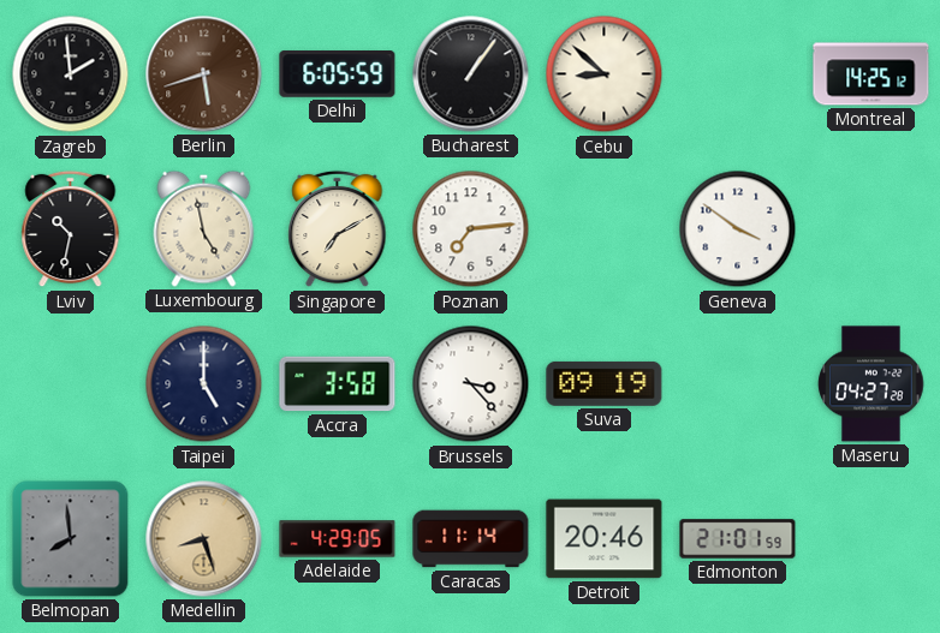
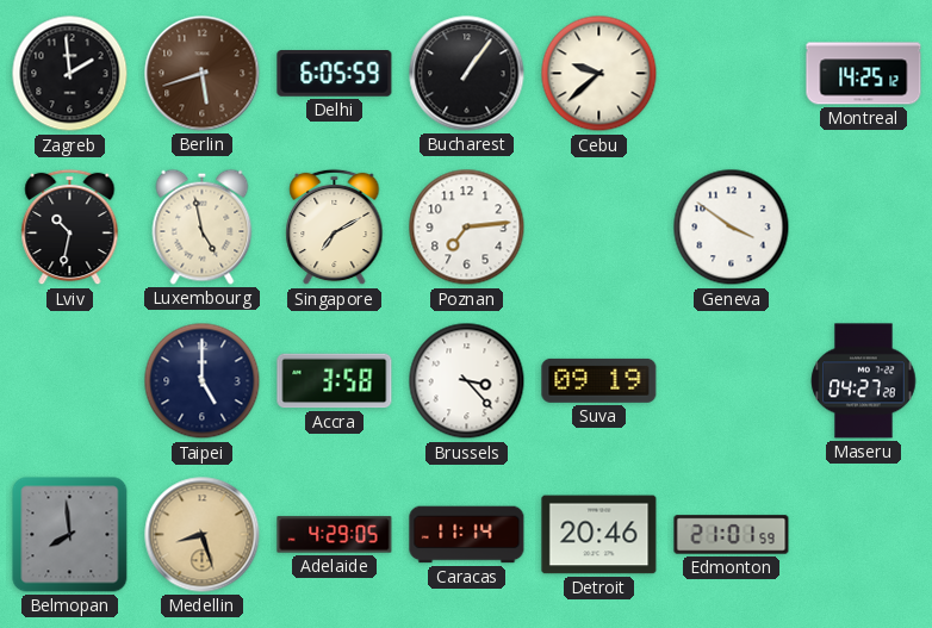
Cebu: 8:52 -> 9:38
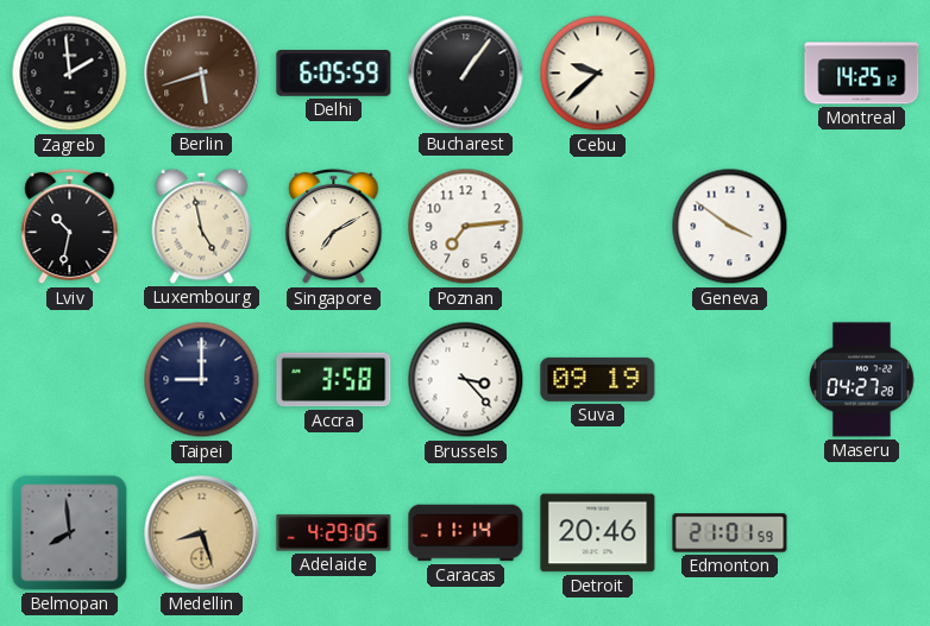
Taipei: 5:00 -> 9:00
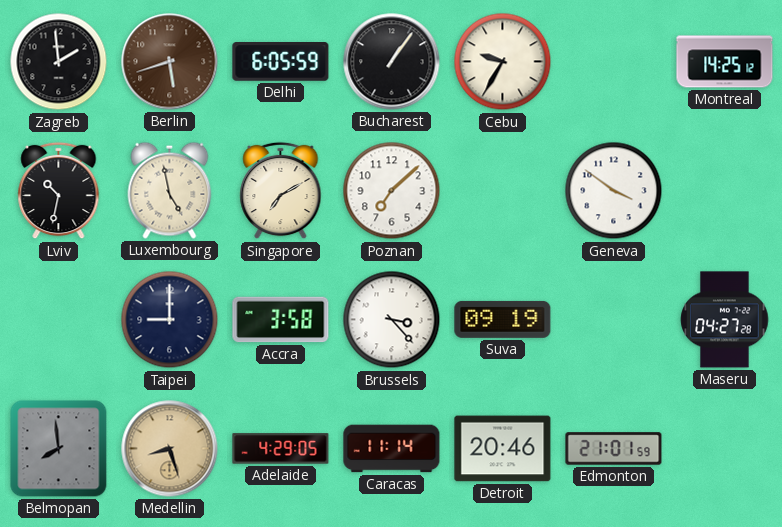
Cebu: 9:38 -> 9:35
Poznan: 7:14 -> 7:08
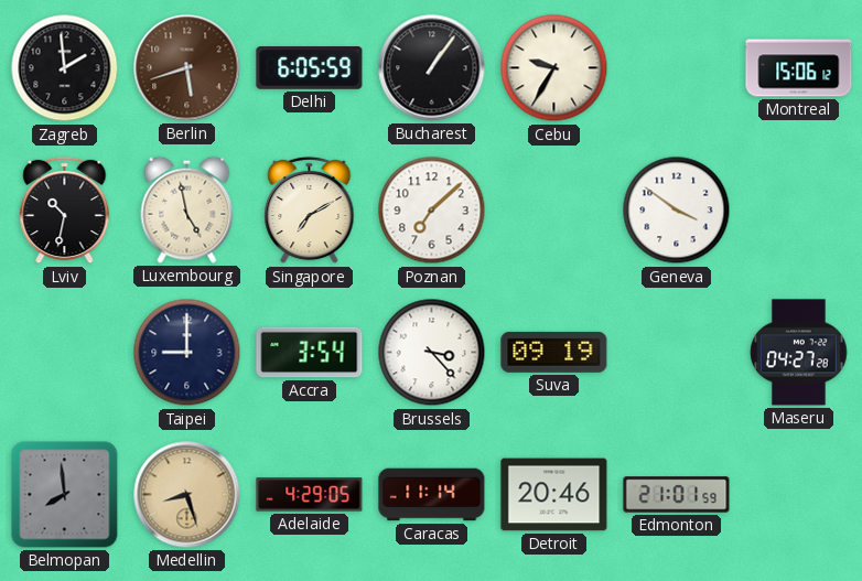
Montreal: 14:25 -> 15:06
Accra: 3:58 -> 3:54
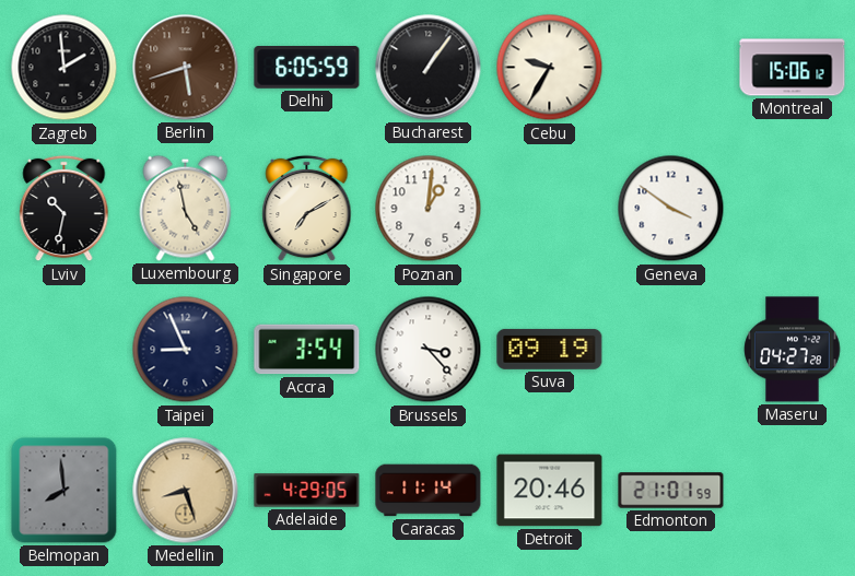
Poznan: 7:08 -> 1:01
Taipei: 9:00 -> 8:56
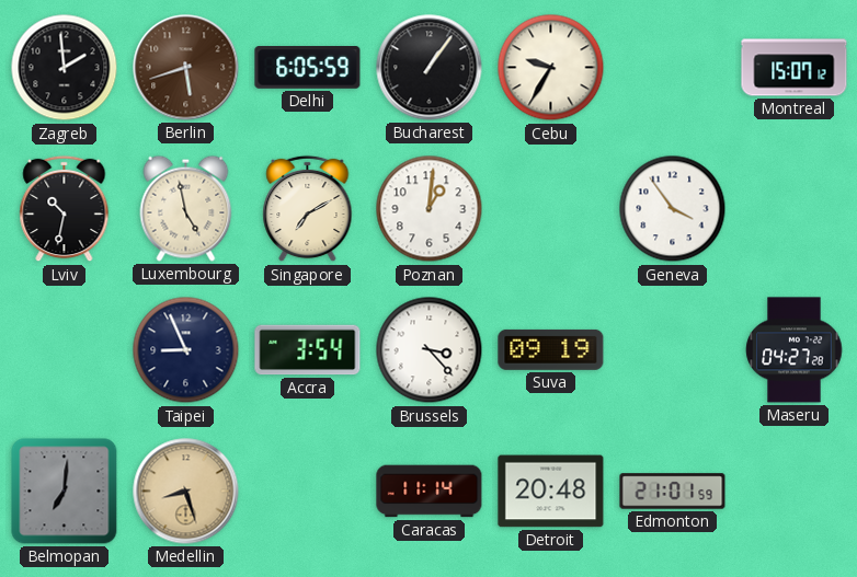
Montreal: 15:06 -> 15:07
Geneva: 3:51 -> 3:54
Belmopan: 7:59 -> 7:01
Adelaide: 4:29 -> none
Detroit: 20:46 -> 20:48
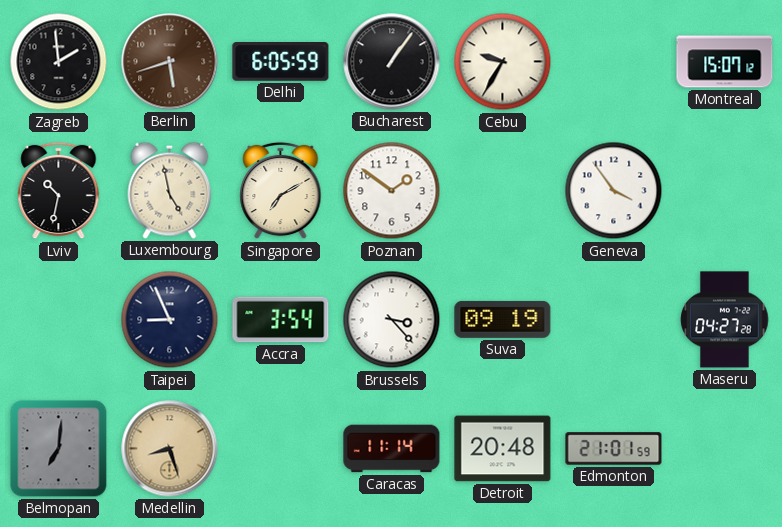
Poznan: 1:01 -> 1:51
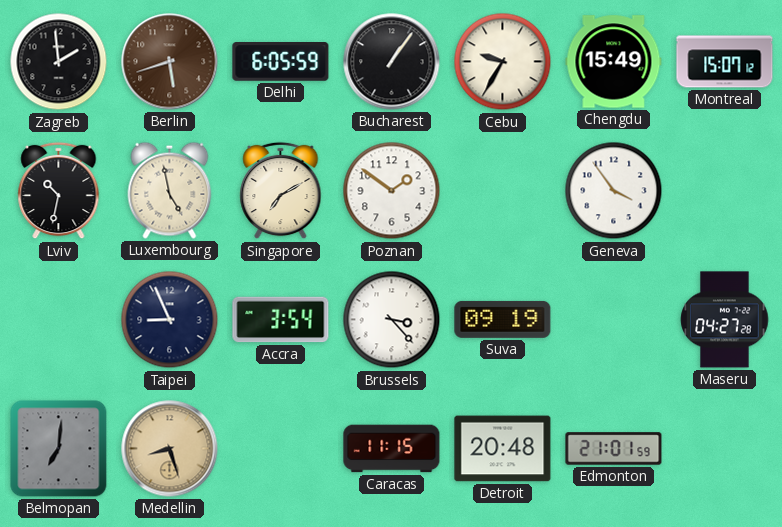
Chengdu: none -> 15:49
Caracas: 11:14 -> 11:15
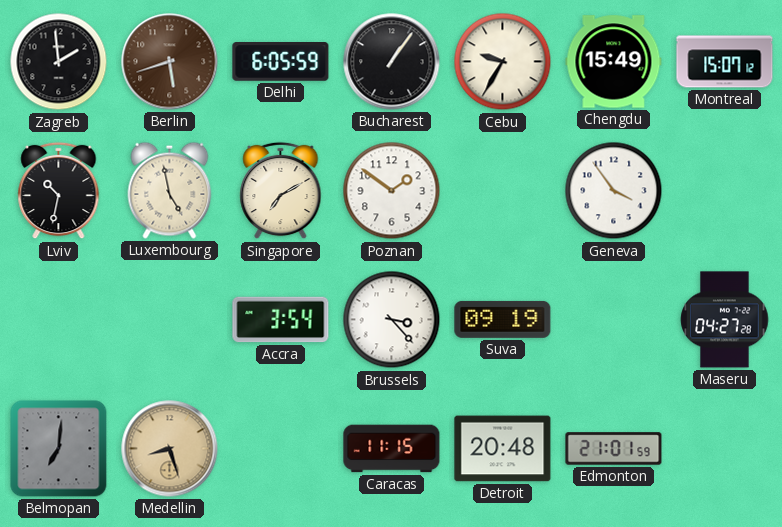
Taipei: 8:56 -> none
